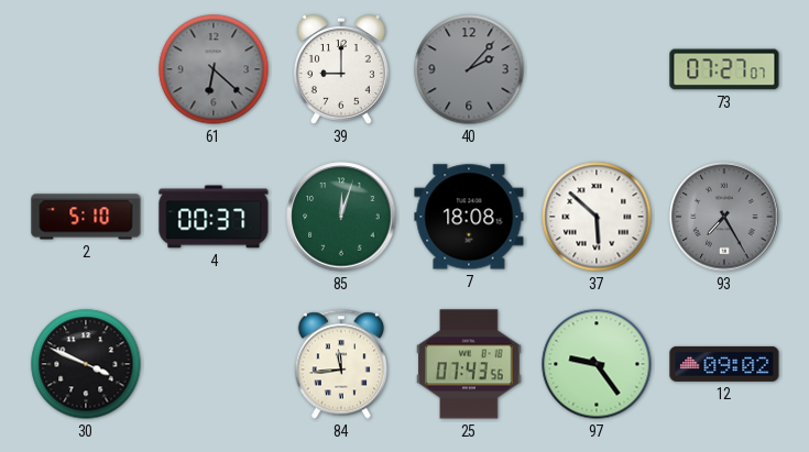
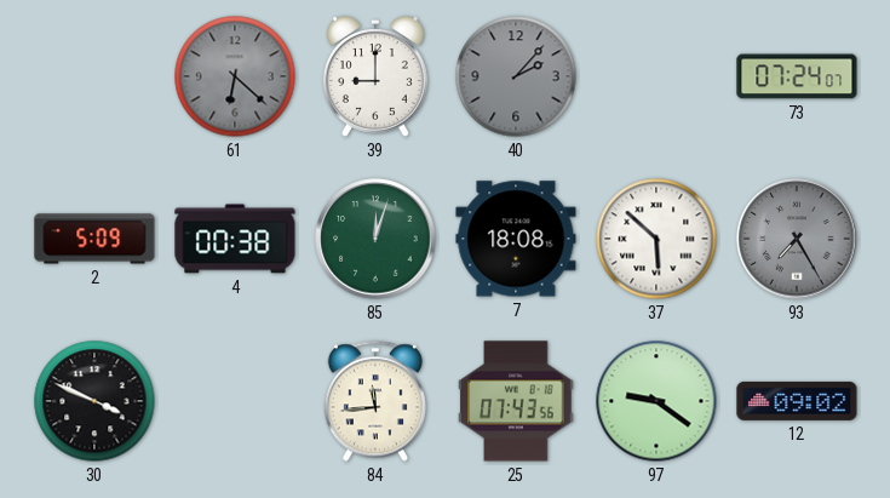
73: 07:27 -> 07:24
2: 5:10 -> 5:09
4: 00:37 -> 00:38
97: 9:24 -> 9:21
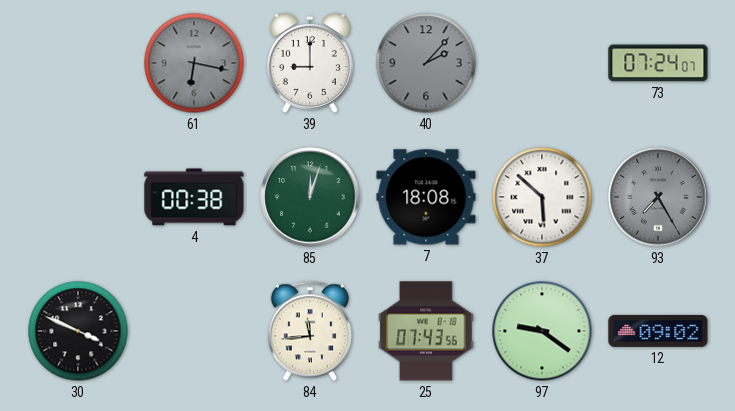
61: 6:22 -> 6:17
2: 5:09 -> none
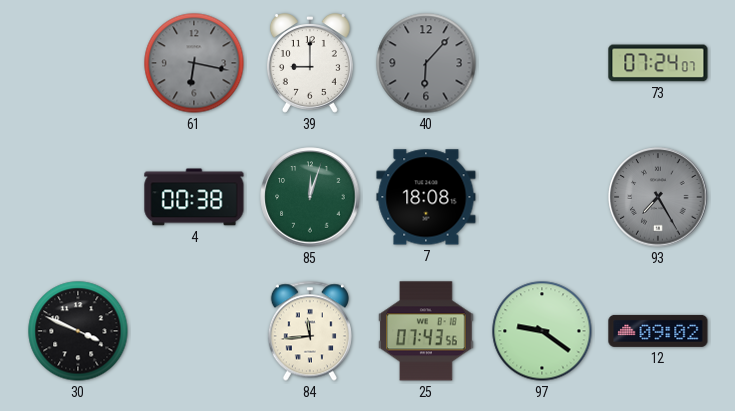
40: 2:07 -> 6:07
37: 5:52 -> none
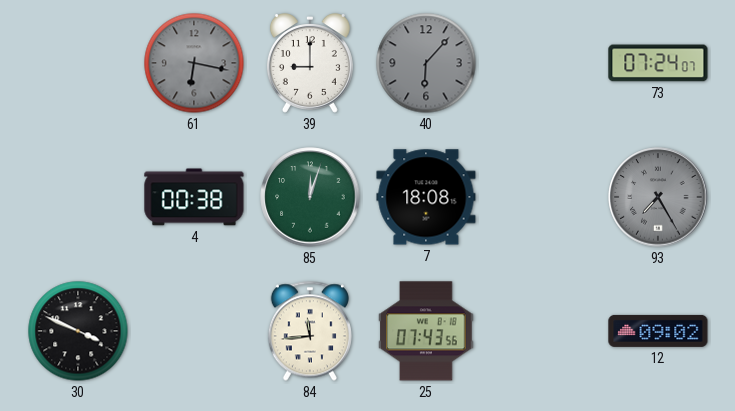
97: 9:21 -> none
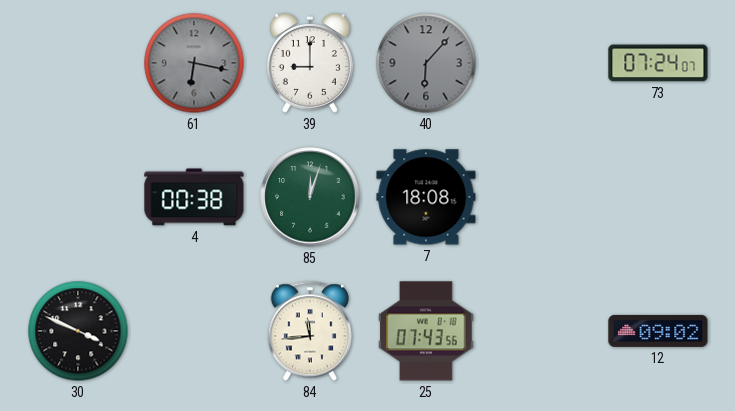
93: 7:25 -> none
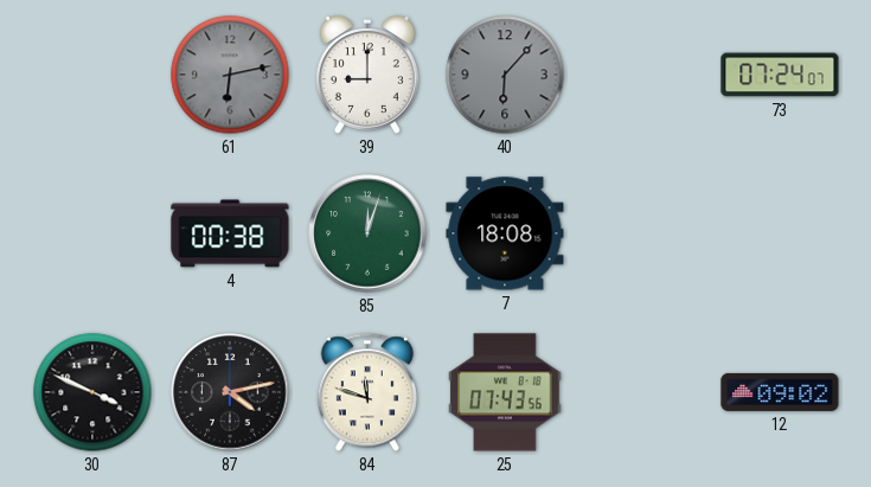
61: 6:17 -> 6:13
87: none -> 4:13
84: 11:44 -> 11:48
